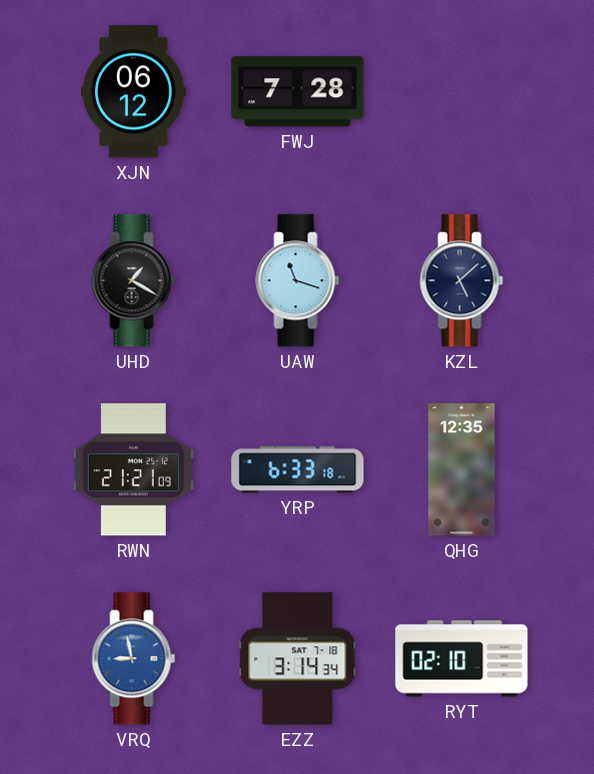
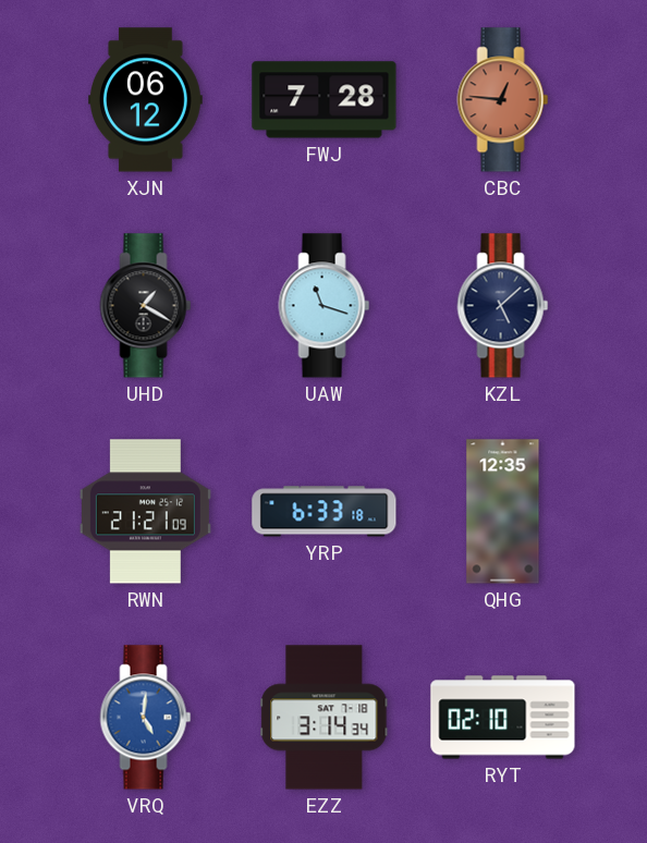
CBC: none -> 12:46
VRQ: 8:58 -> 5:01
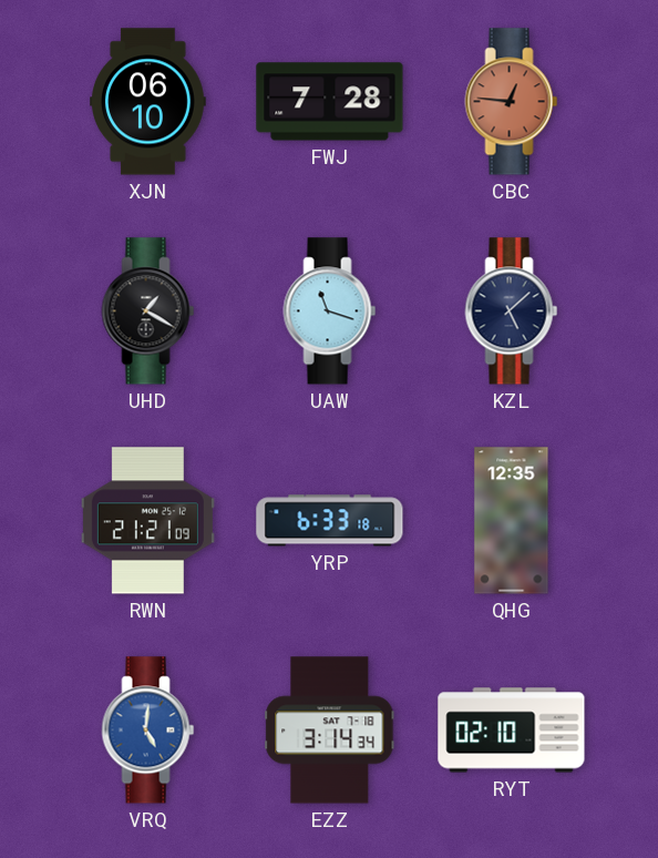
XJN: 06:12 -> 06:10
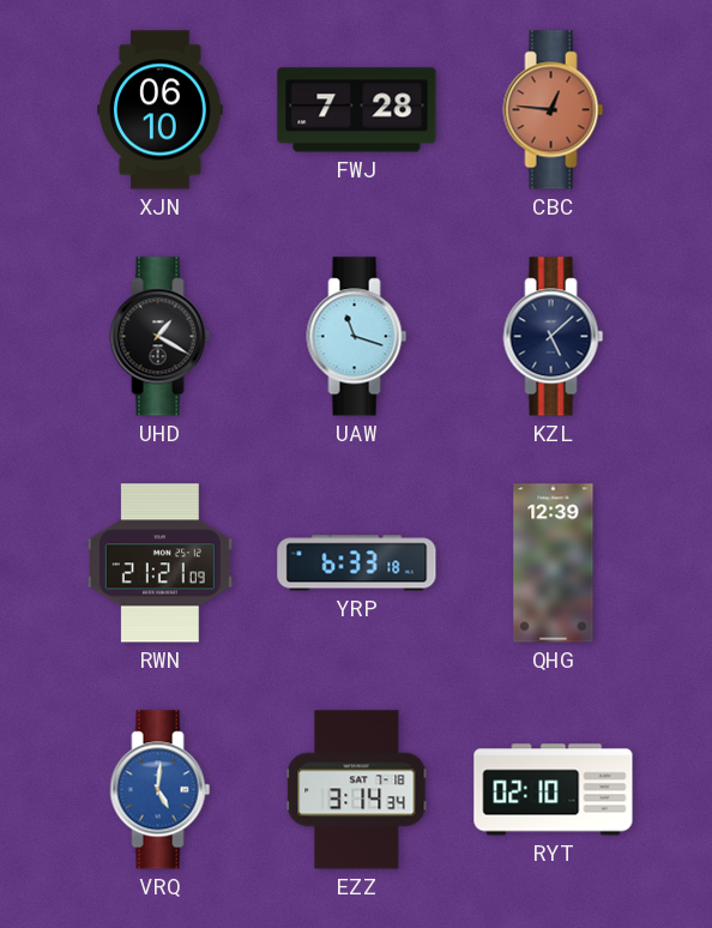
QHG: 12:35 -> 12:39
